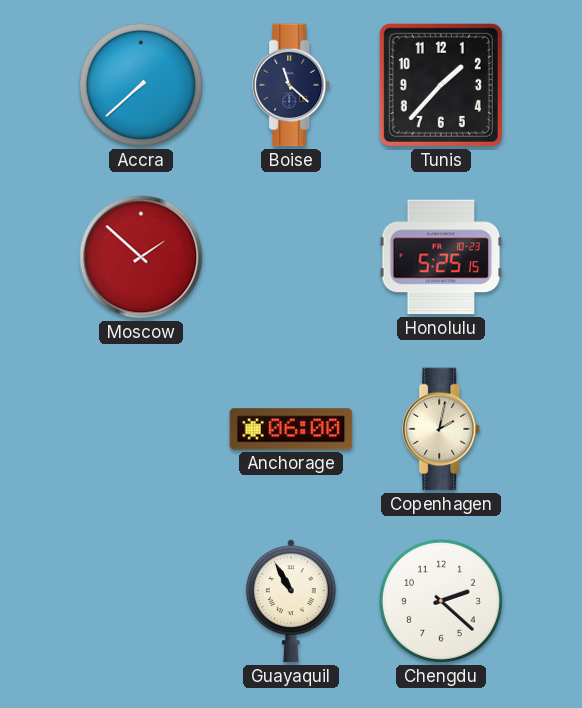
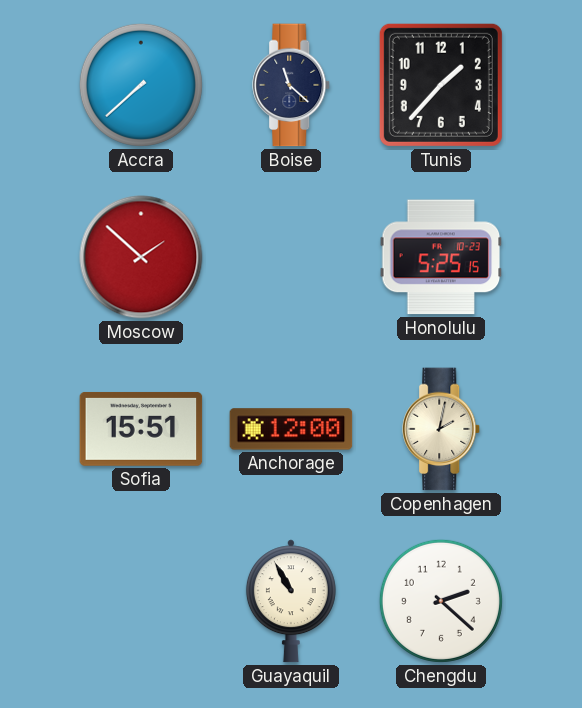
Sofia: none -> 15:51
Anchorage: 06:00 -> 12:00
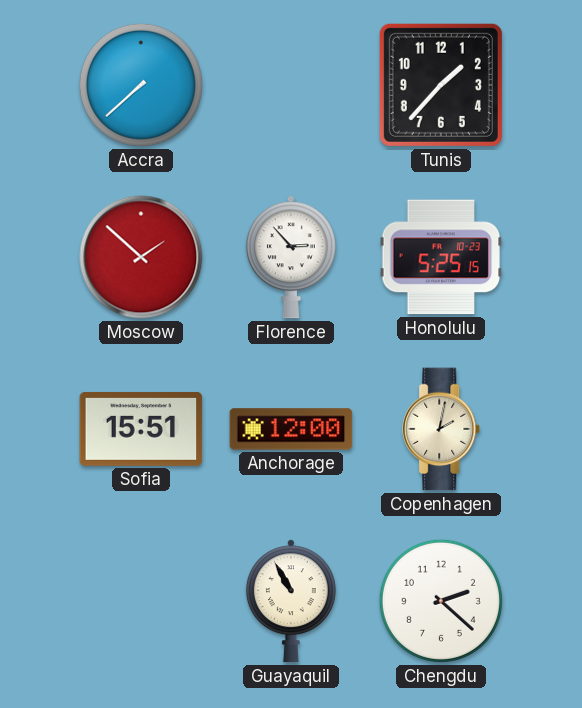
Boise: 11:22 -> none
Florence: none -> 2:53
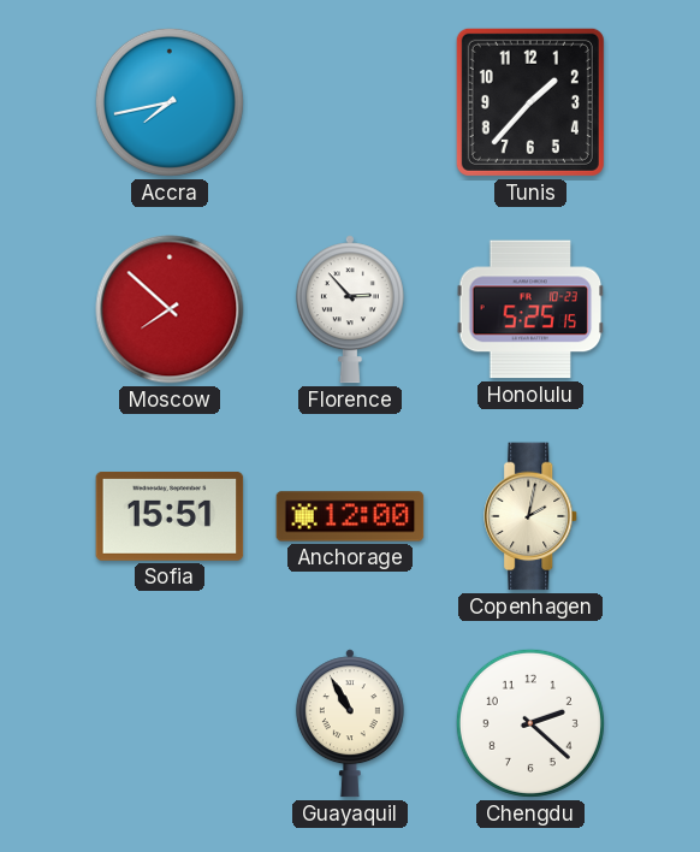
Accra: 7:38 -> 7:43
Moscow: 1:52 -> 7:52
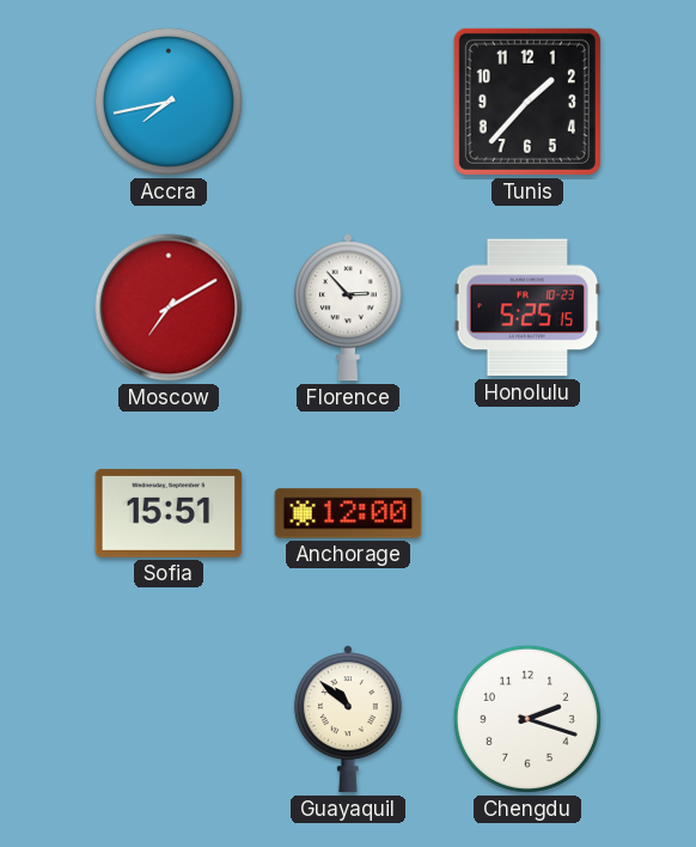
Moscow: 7:52 -> 7:10
Copenhagen: 2:02 -> none
Guayaquil: 10:55 -> 10:52
Chengdu: 2:22 -> 2:18
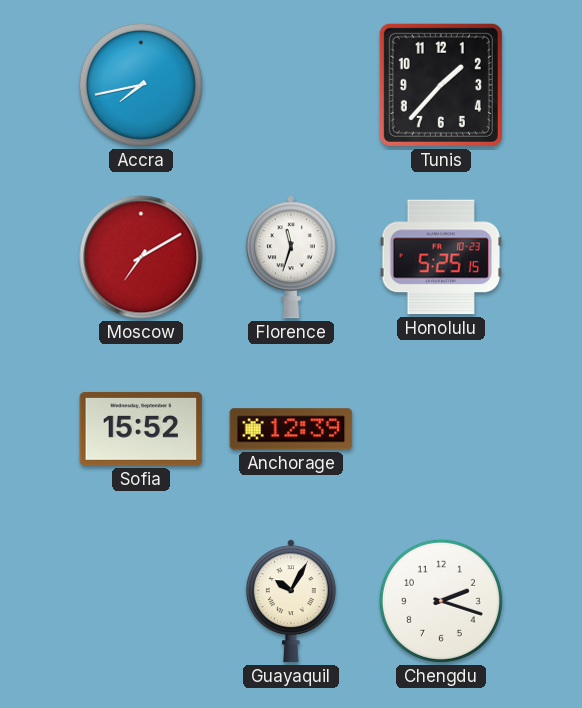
Florence: 2:53 -> 11:33
Sofia: 15:51 -> 15:52
Anchorage: 12:00 -> 12:39
Guayaquil: 10:52 -> 10:05
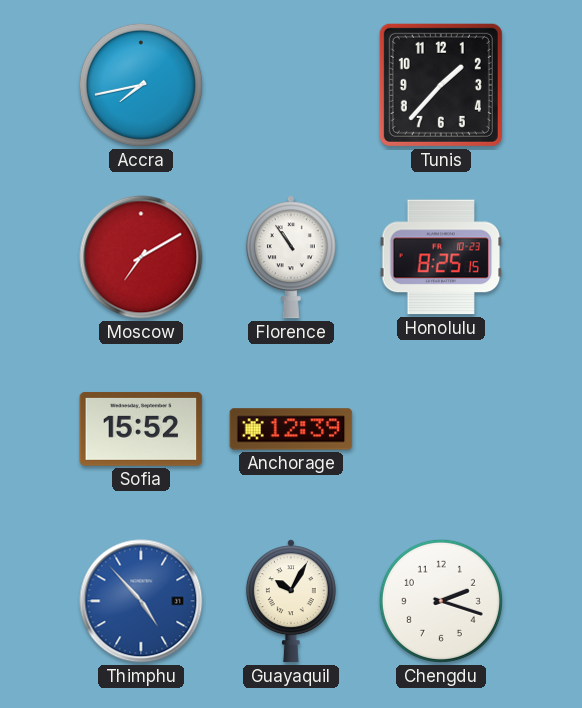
Florence: 11:33 -> 10:54
Honolulu: 5:25 -> 8:25
Thimphu: none -> 4:53
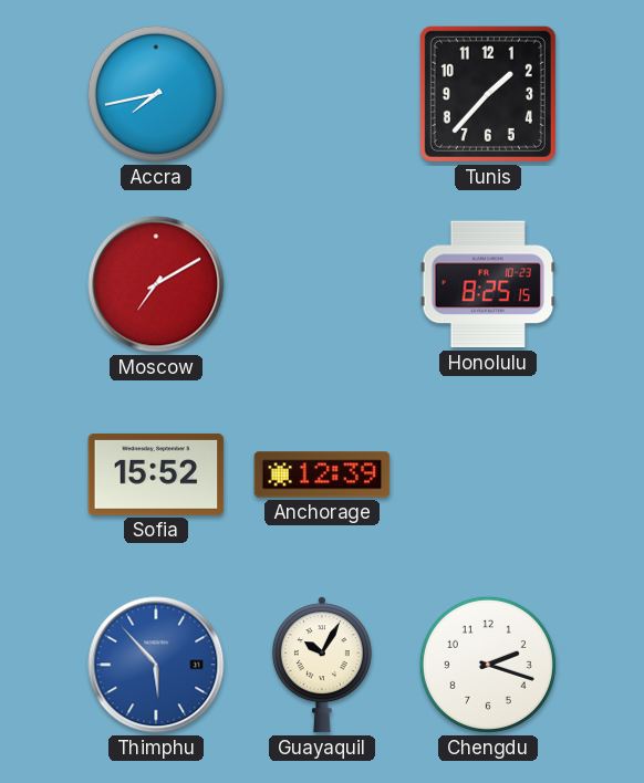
Florence: 10:54 -> none
Thimphu: 4:53 -> 5:53
